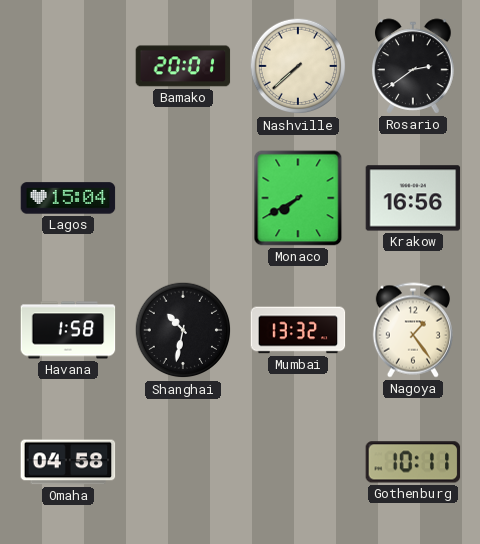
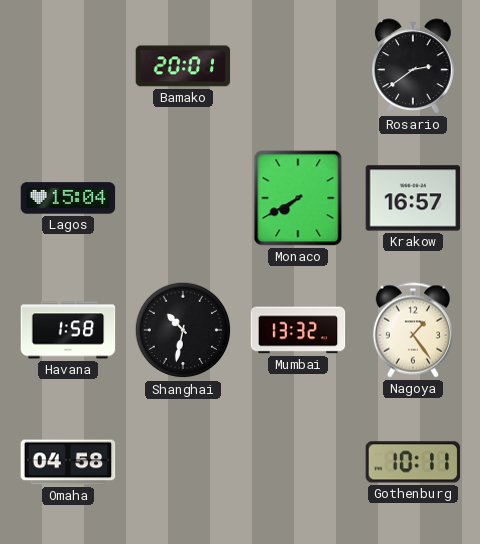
Nashville: 7:38 -> none
Krakow: 16:56 -> 16:57
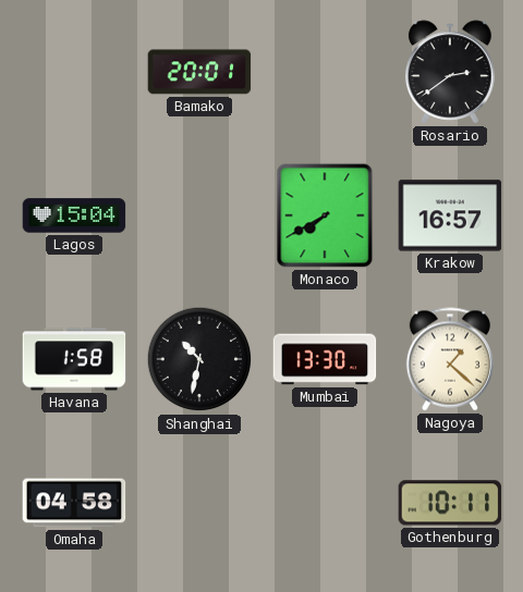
Mumbai: 13:32 -> 13:30
Nagoya: 1:24 -> 1:22
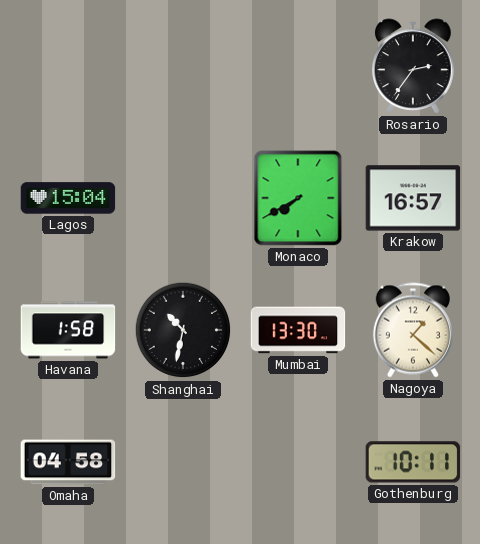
Bamako: 20:01 -> none
Rosario: 2:39 -> 2:36
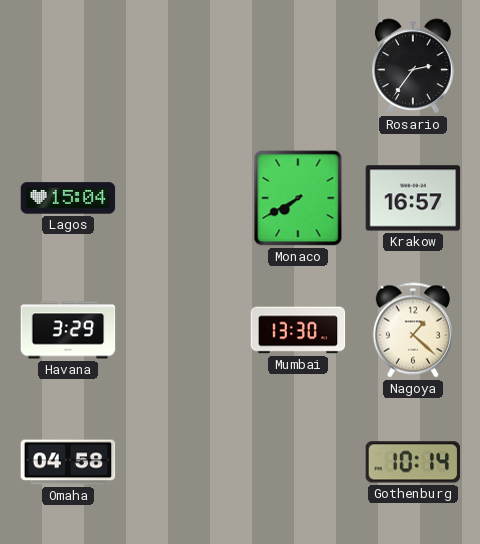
Havana: 1:58 -> 3:29
Shanghai: 10:32 -> none
Gothenburg: 10:11 -> 10:14
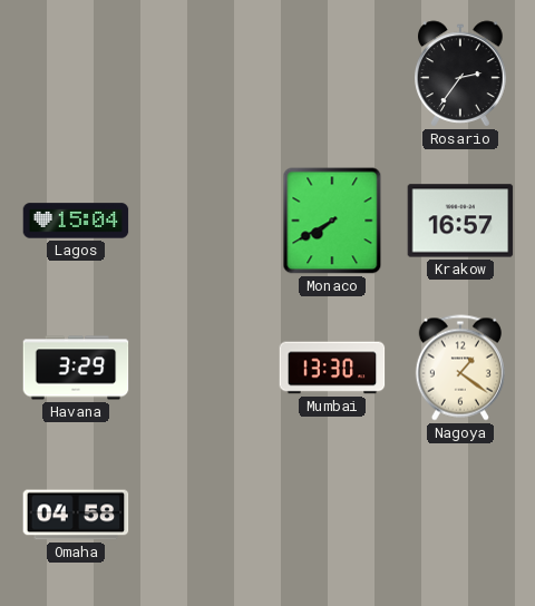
Nagoya: 1:22 -> 1:21
Gothenburg: 10:14 -> none
